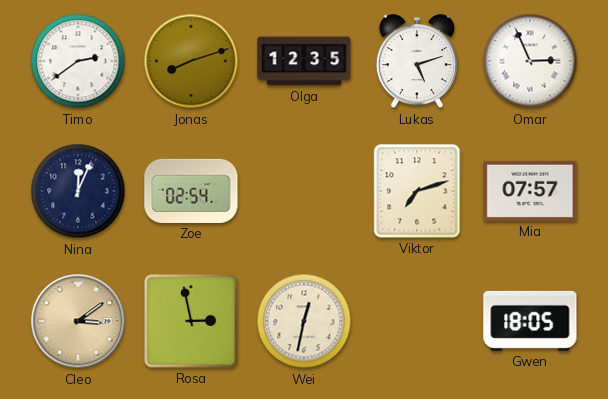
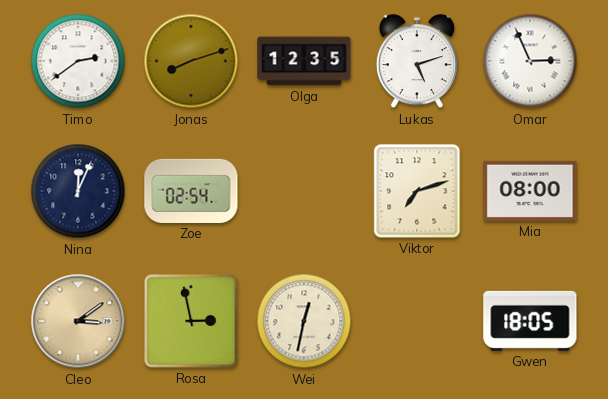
Mia: 07:57 -> 08:00
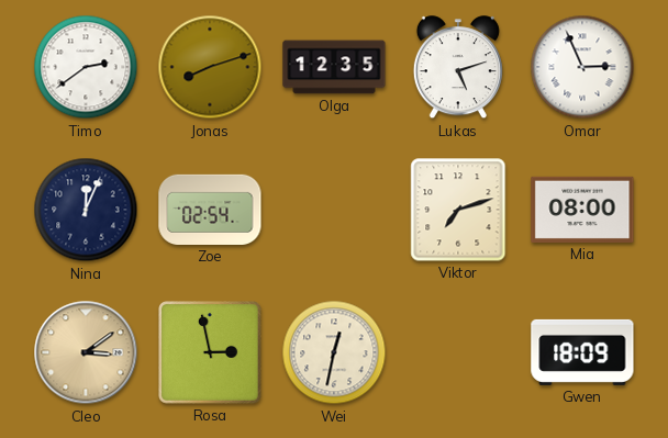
Gwen: 18:05 -> 18:09
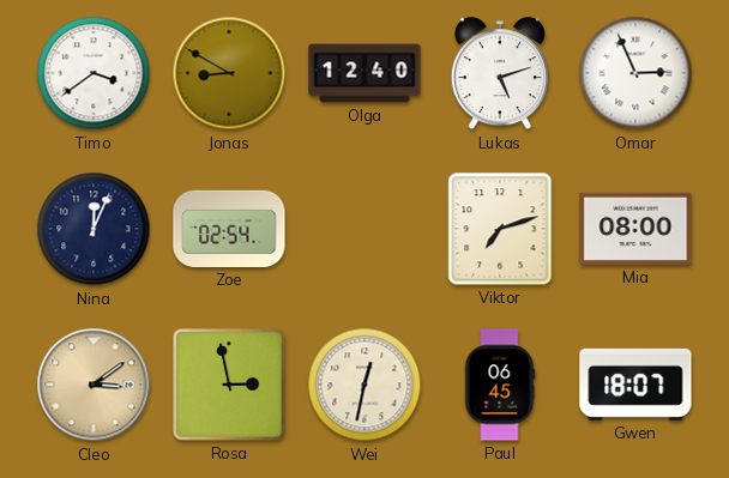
Timo: 2:39 -> 3:39
Jonas: 8:12 -> 8:50
Olga: 12:35 -> 12:40
Paul: none -> 06:45
Gwen: 18:09 -> 18:07
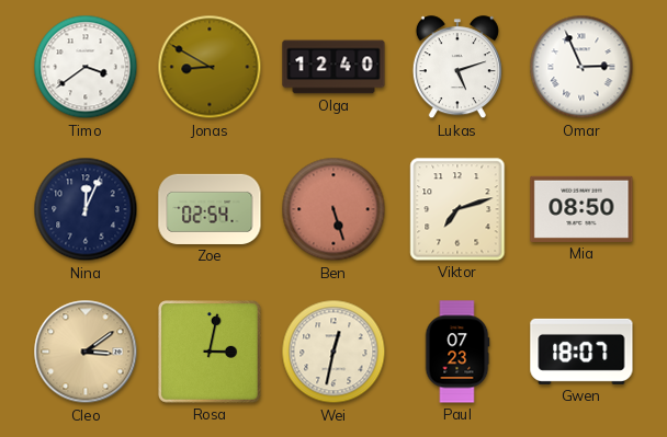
Ben: none -> 5:27
Mia: 08:00 -> 08:50
Rosa: 2:58 -> 3:02
Paul: 06:45 -> 07:23
